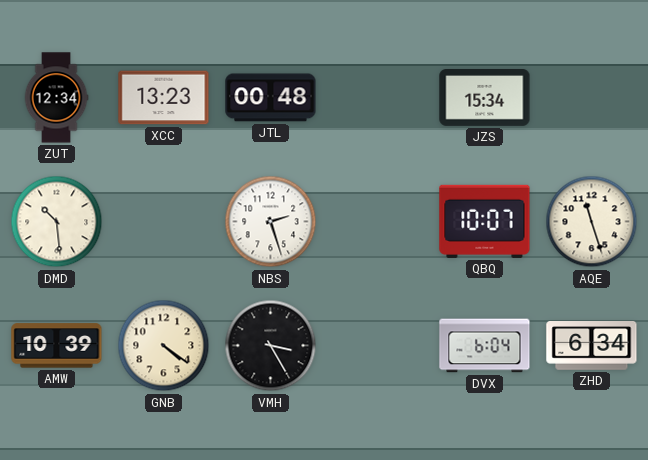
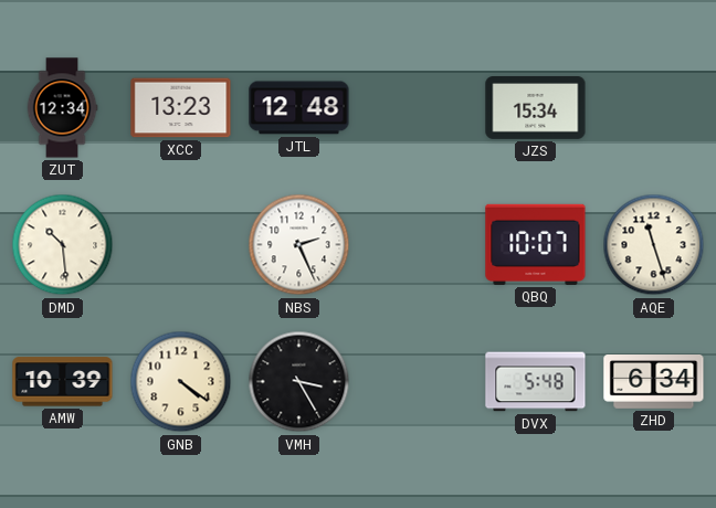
JTL: 00:48 -> 12:48
NBS: 2:27 -> 2:26
DVX: 6:04 -> 5:48
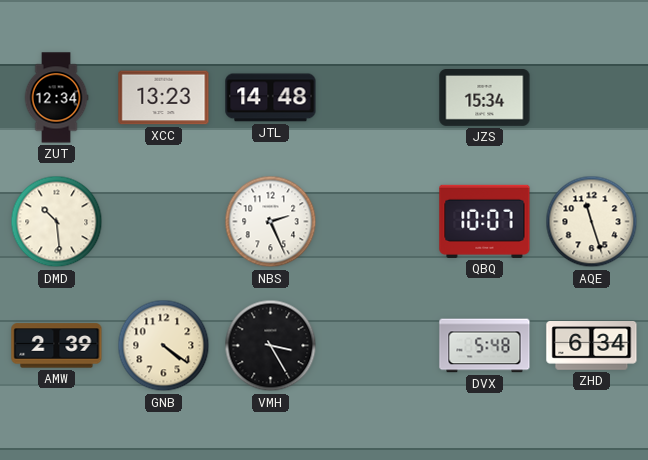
JTL: 12:48 -> 14:48
AMW: 10:39 -> 2:39
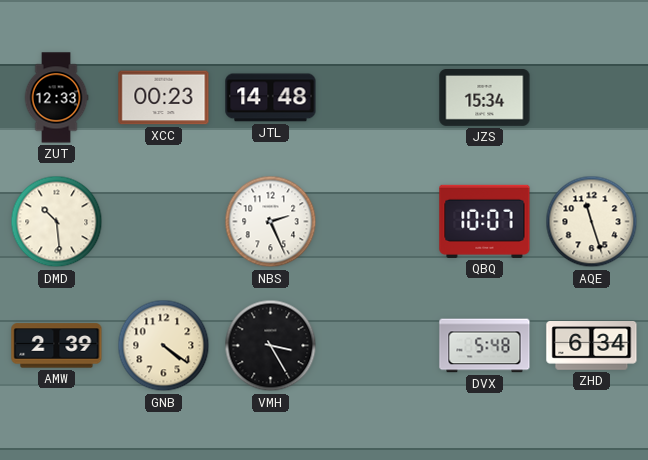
ZUT: 12:34 -> 12:33
XCC: 13:23 -> 00:23
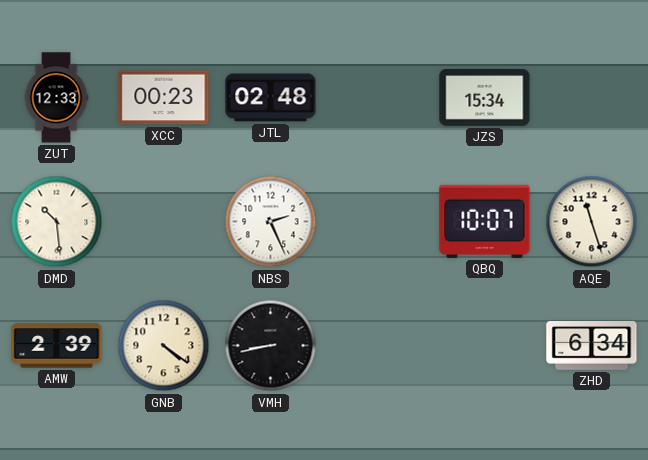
JTL: 14:48 -> 02:48
VMH: 3:25 -> 8:43
DVX: 5:48 -> none
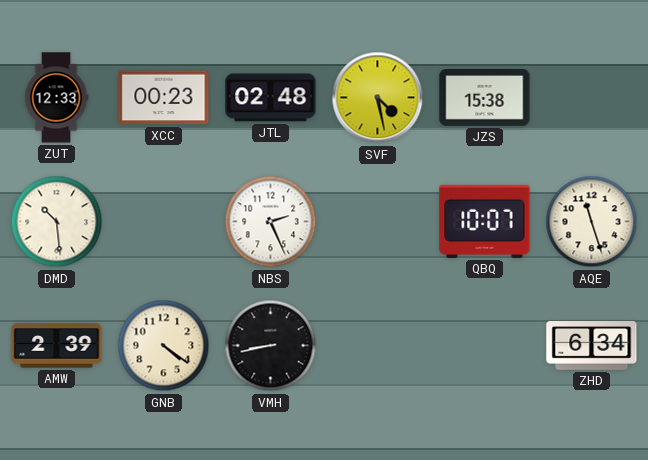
SVF: none -> 4:28
JZS: 15:34 -> 15:38
